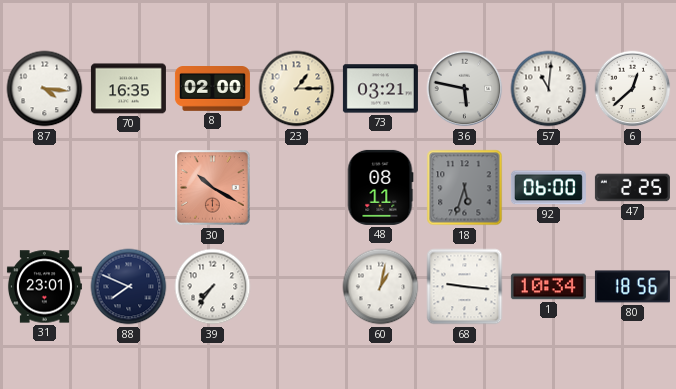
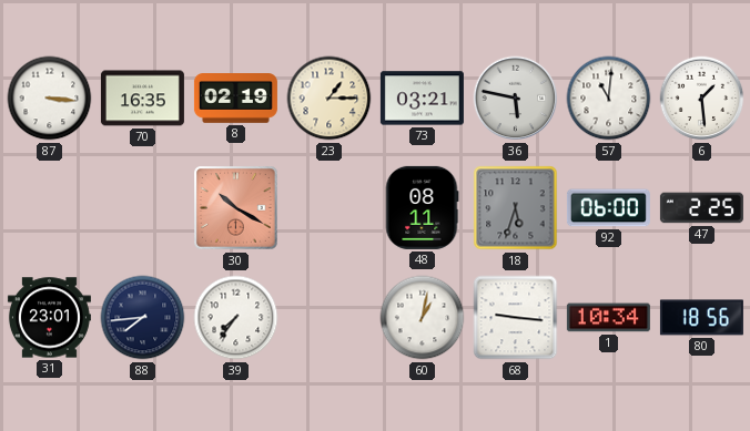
87: 4:16 -> 3:16
8: 02:00 -> 02:19
6: 12:38 -> 1:29
88: 7:49 -> 7:44
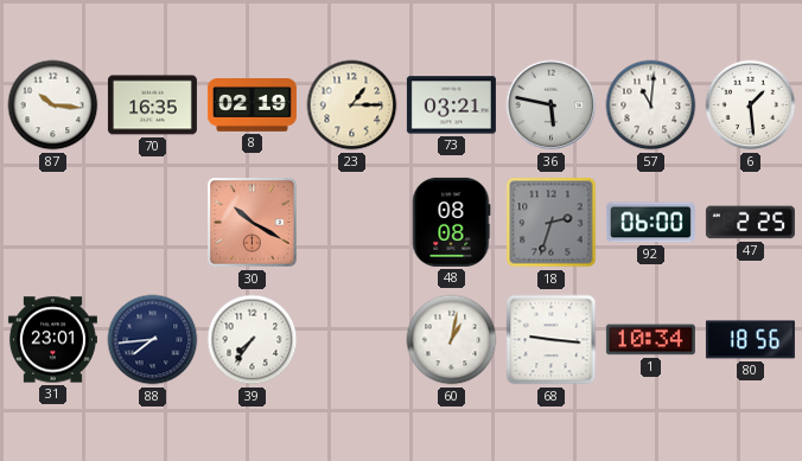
87: 3:16 -> 10:16
48: 08:11 -> 08:08
18: 5:33 -> 2:33
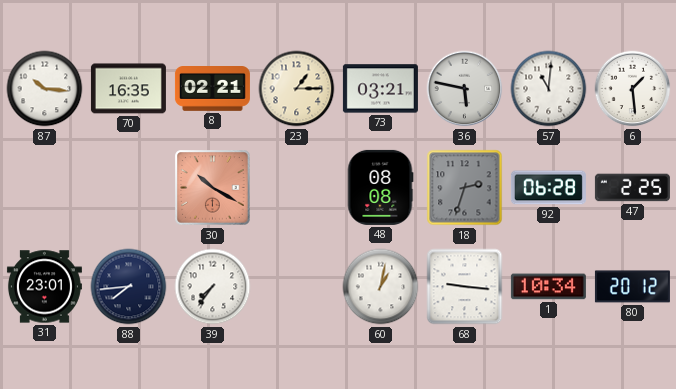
8: 02:19 -> 02:21
92: 06:00 -> 06:28
80: 18:56 -> 20:12
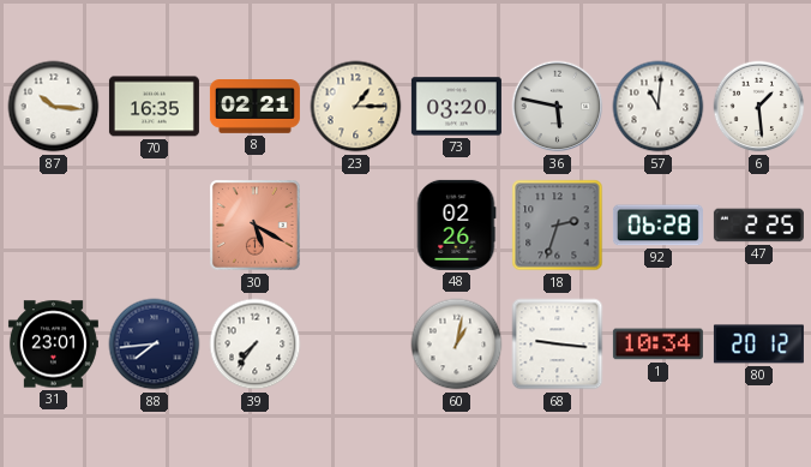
73: 03:21 -> 03:20
30: 10:20 -> 5:20
48: 08:08 -> 02:26
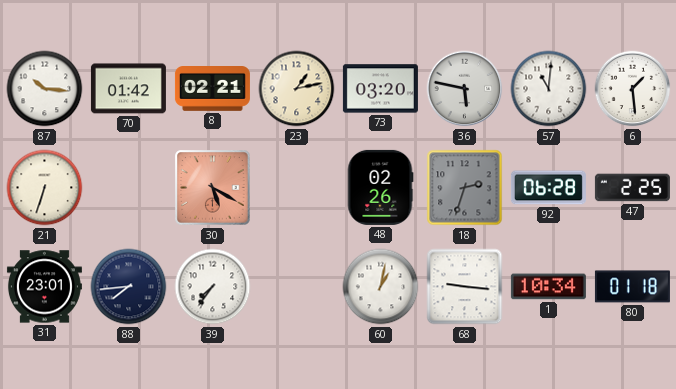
70: 16:35 -> 01:42
23: 1:15 -> 1:13
21: none -> 6:33
80: 20:12 -> 01:18
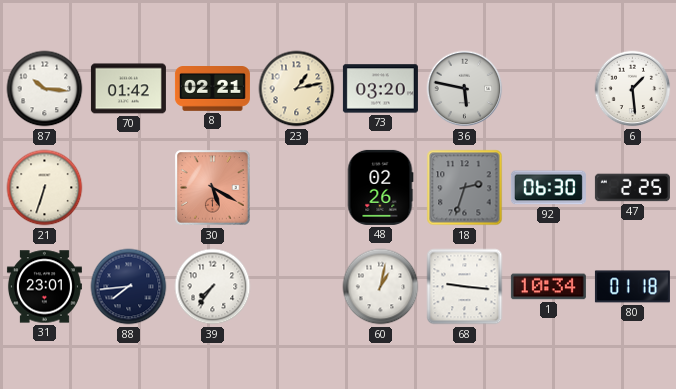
57: 11:01 -> none
92: 06:28 -> 06:30
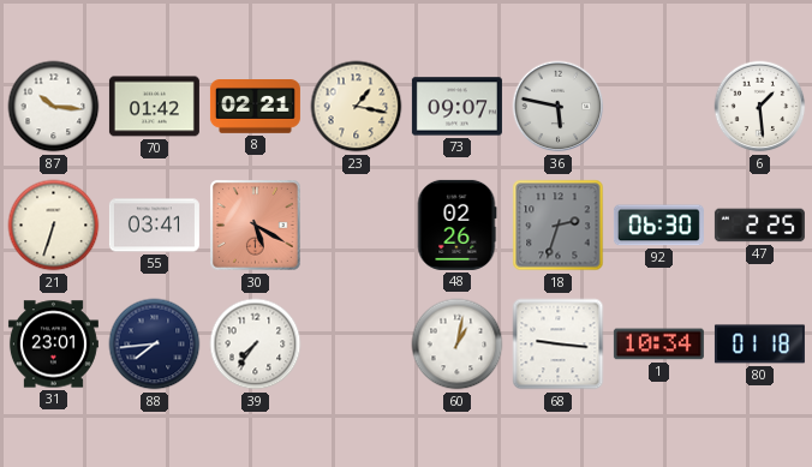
23: 1:13 -> 1:17
73: 03:20 -> 09:07
55: none -> 03:41
